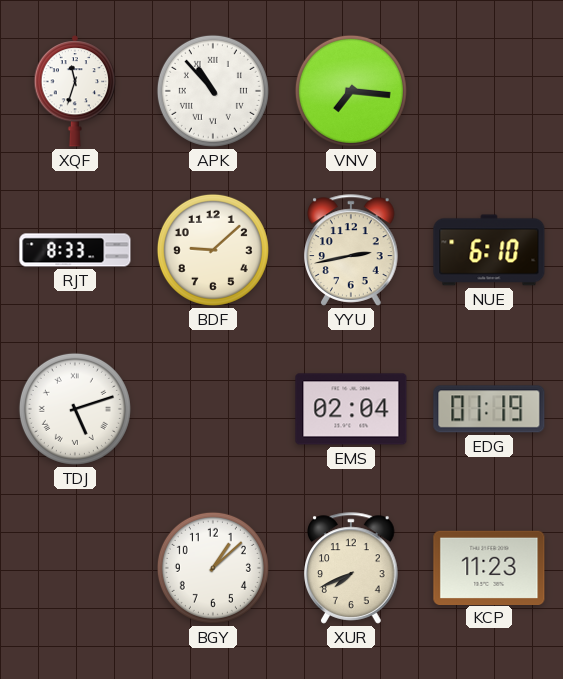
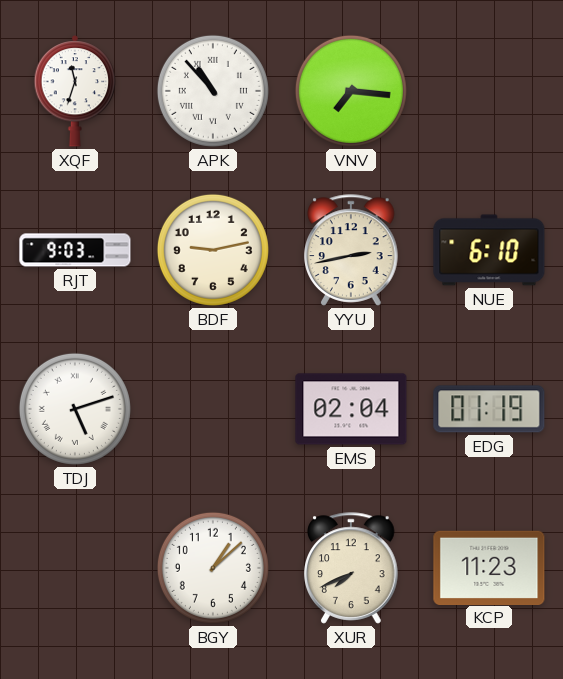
RJT: 8:33 -> 9:03
BDF: 9:08 -> 9:13
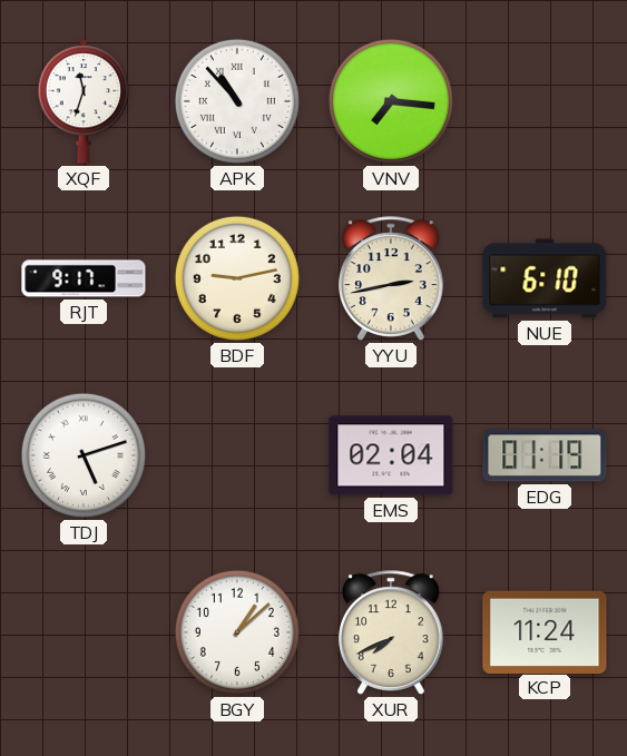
RJT: 9:03 -> 9:17
KCP: 11:23 -> 11:24
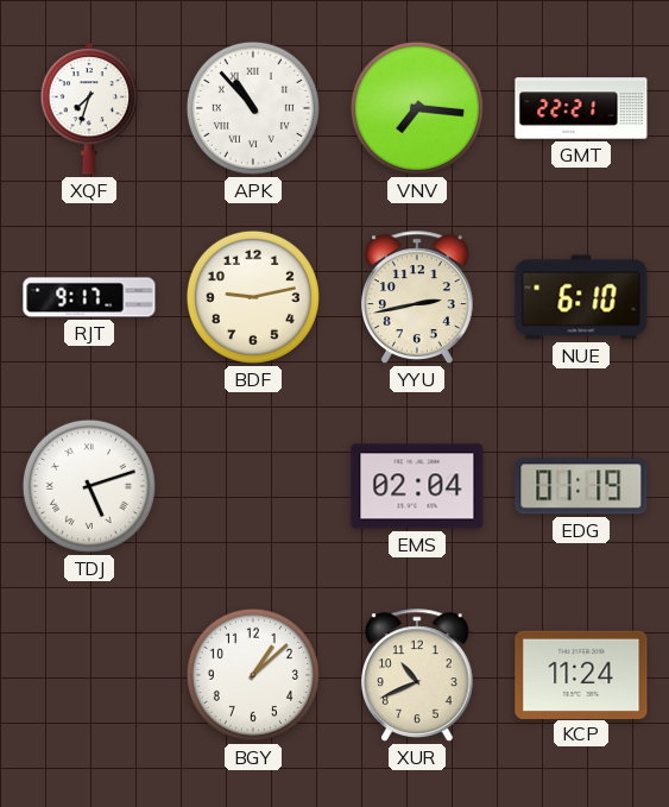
XQF: 11:33 -> 7:33
GMT: none -> 22:21
XUR: 7:41 -> 10:41
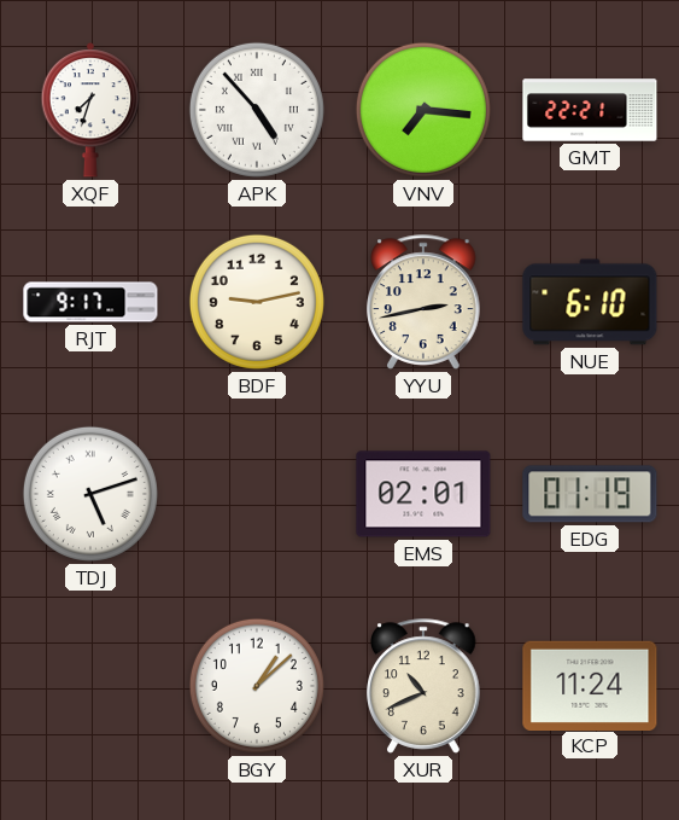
APK: 10:53 -> 4:53
EMS: 02:04 -> 02:01
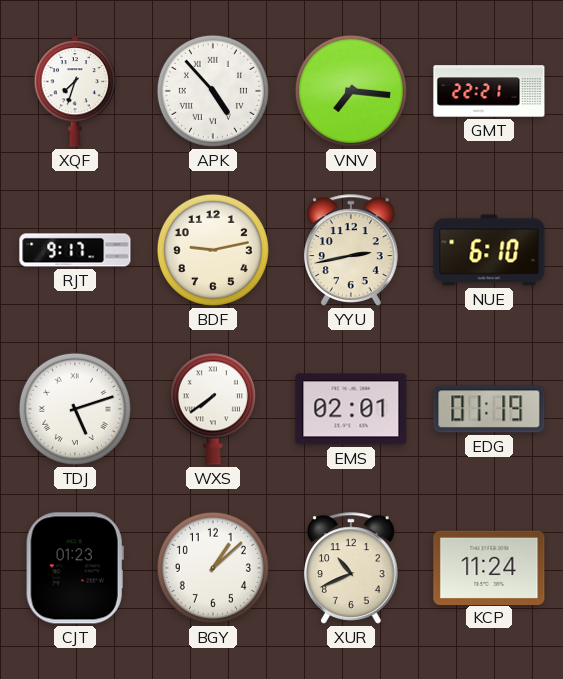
WXS: none -> 7:39
CJT: none -> 01:23
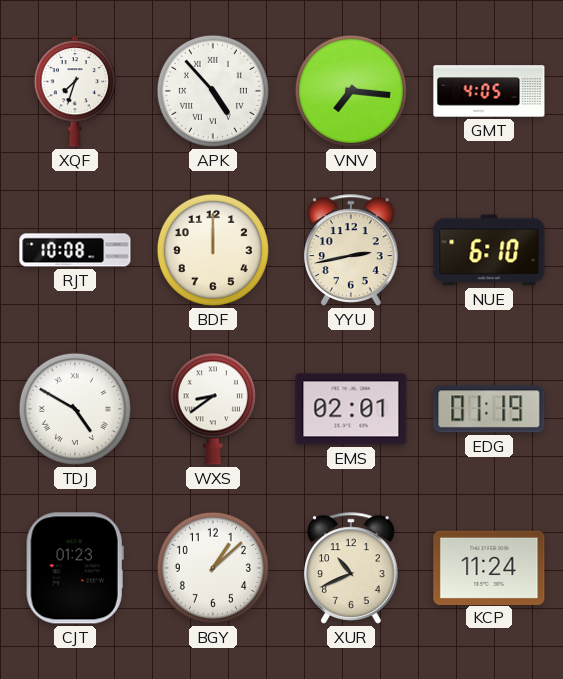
GMT: 22:21 -> 4:05
RJT: 9:17 -> 10:08
BDF: 9:13 -> 12:00
TDJ: 5:12 -> 4:50
WXS: 7:39 -> 8:39
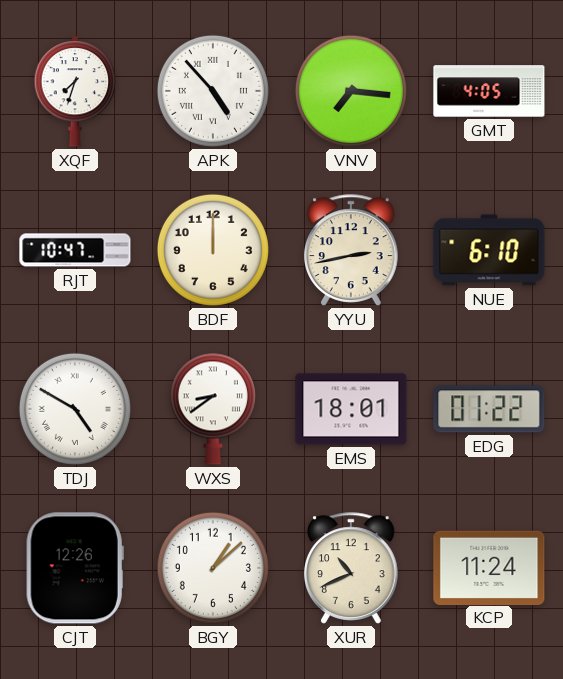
RJT: 10:08 -> 10:47
EMS: 02:01 -> 18:01
EDG: 01:19 -> 01:22
CJT: 01:23 -> 12:26
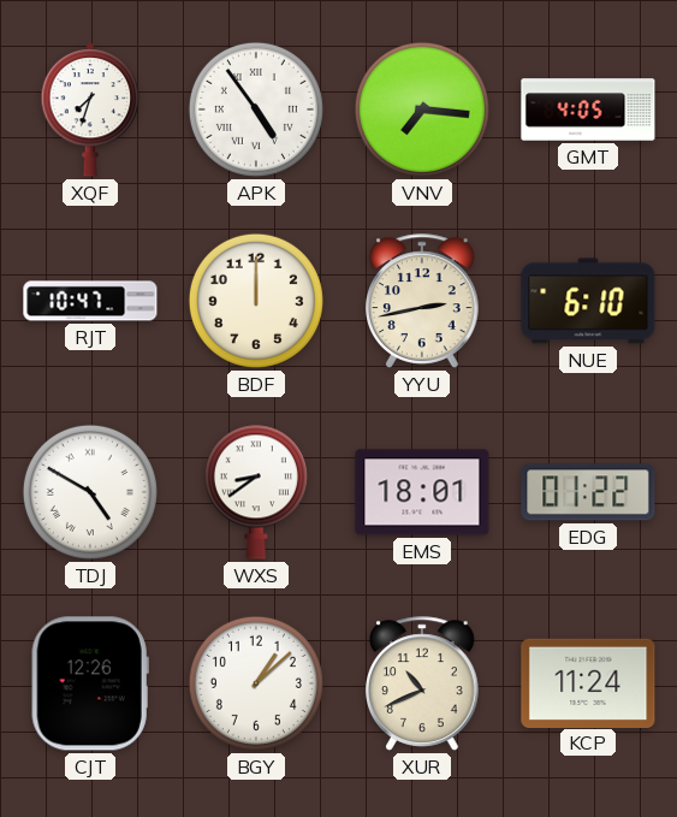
APK: 4:53 -> 4:54
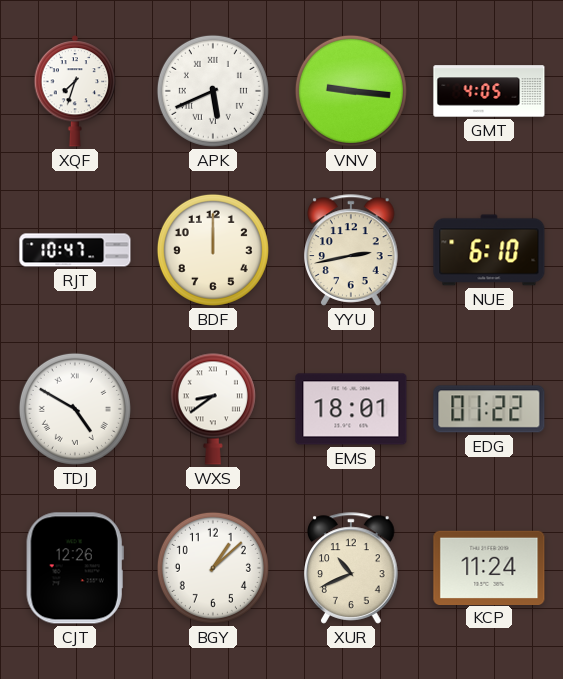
APK: 4:54 -> 5:41
VNV: 7:16 -> 9:16
